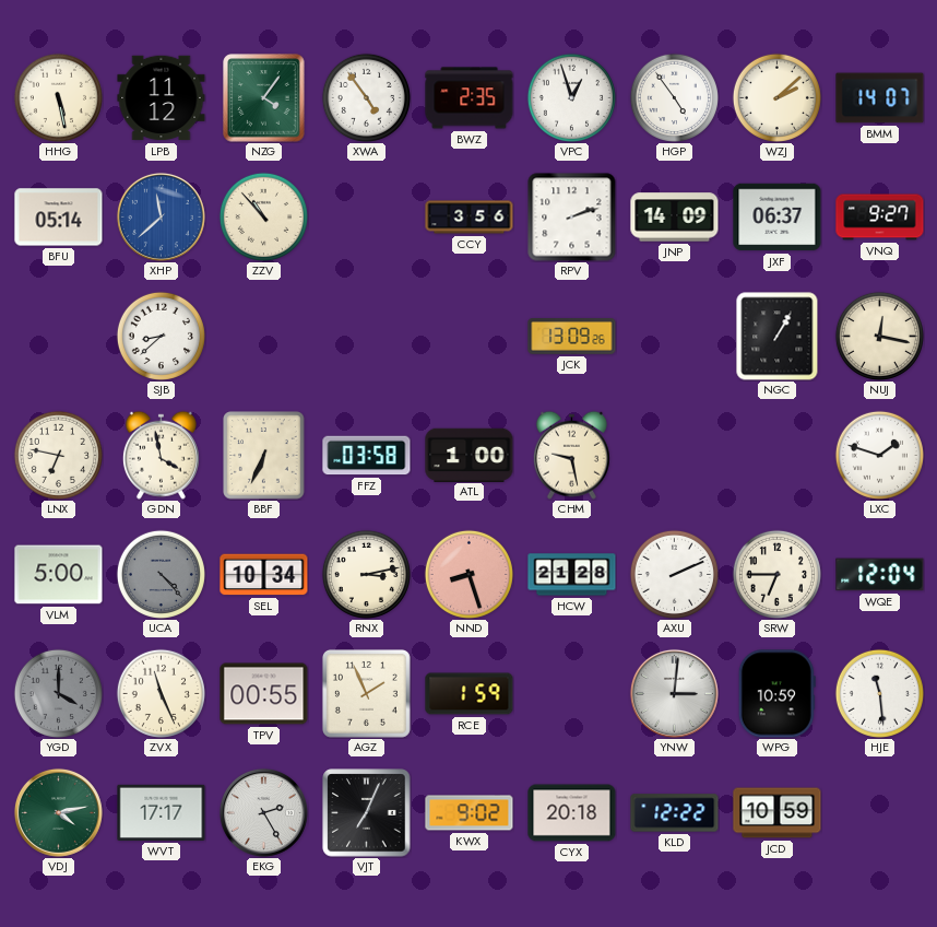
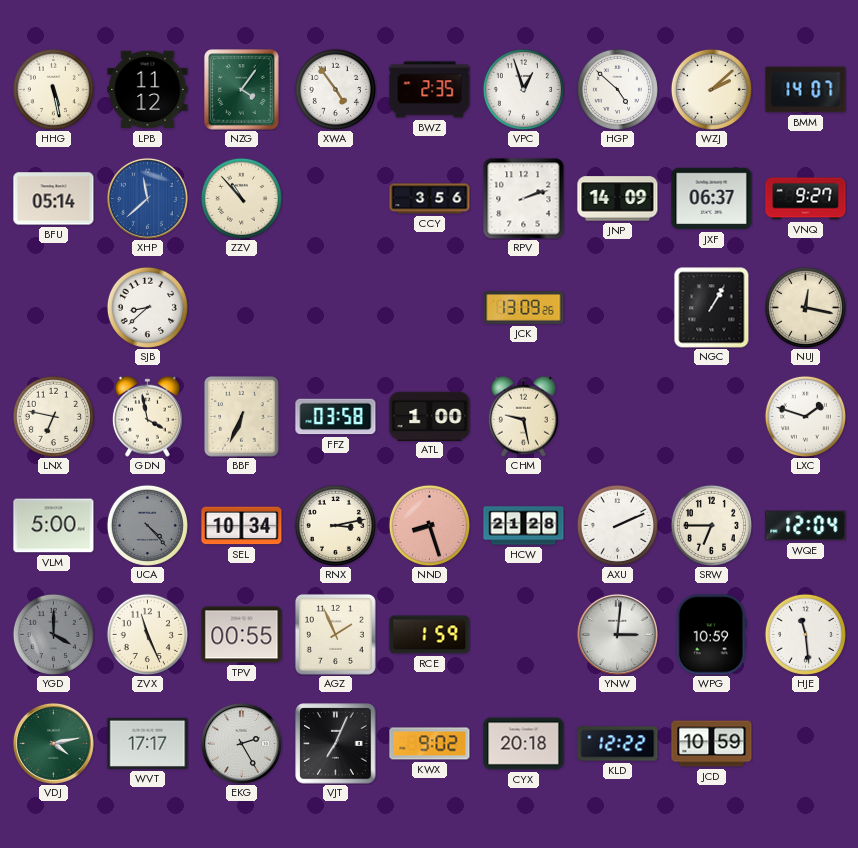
HGP: 4:54 -> 4:52
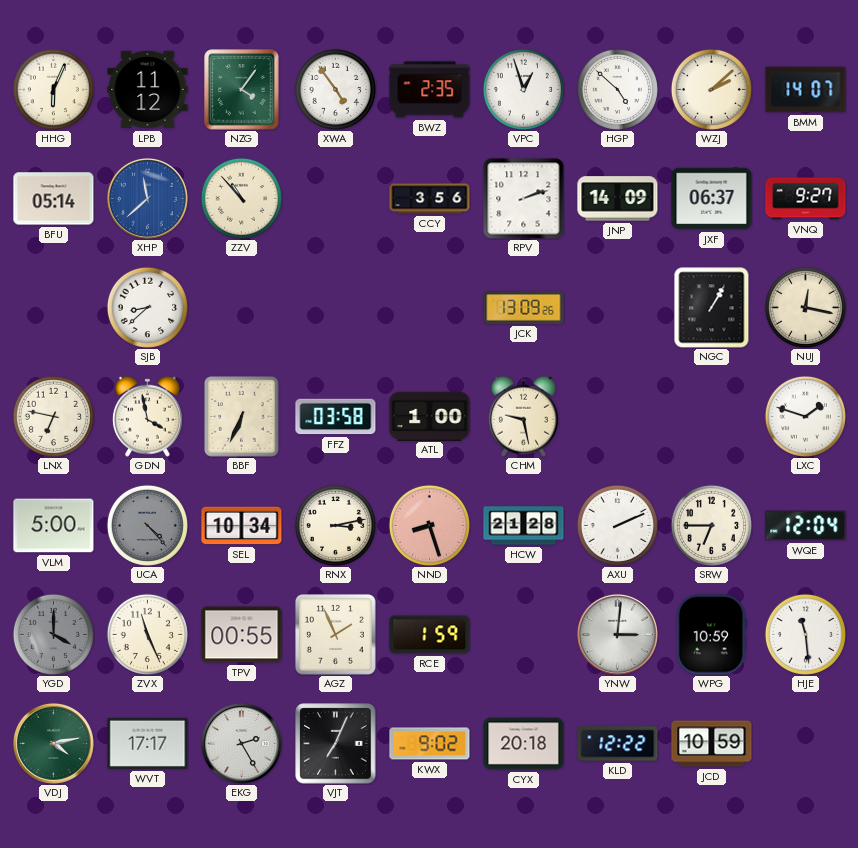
HHG: 5:28 -> 6:04
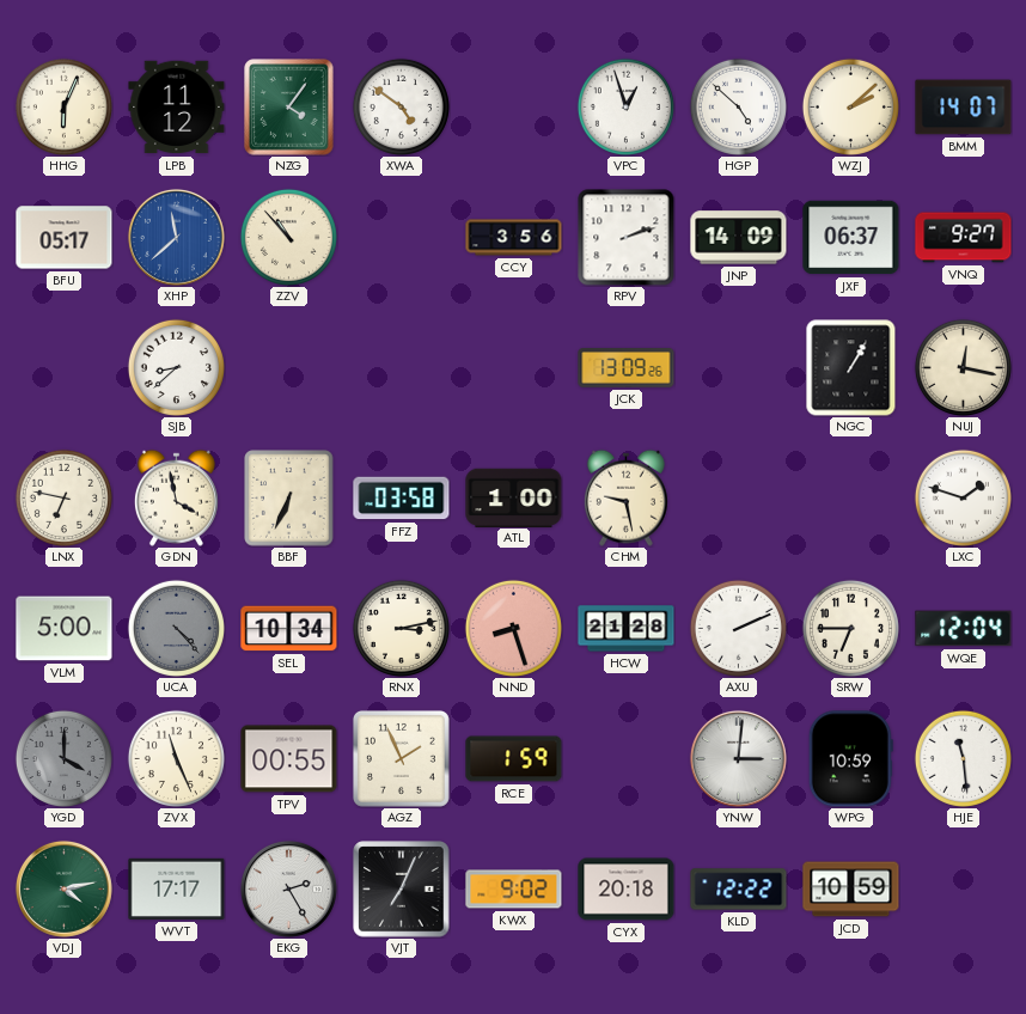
XWA: 4:54 -> 4:51
BWZ: 2:35 -> none
BFU: 05:14 -> 05:17
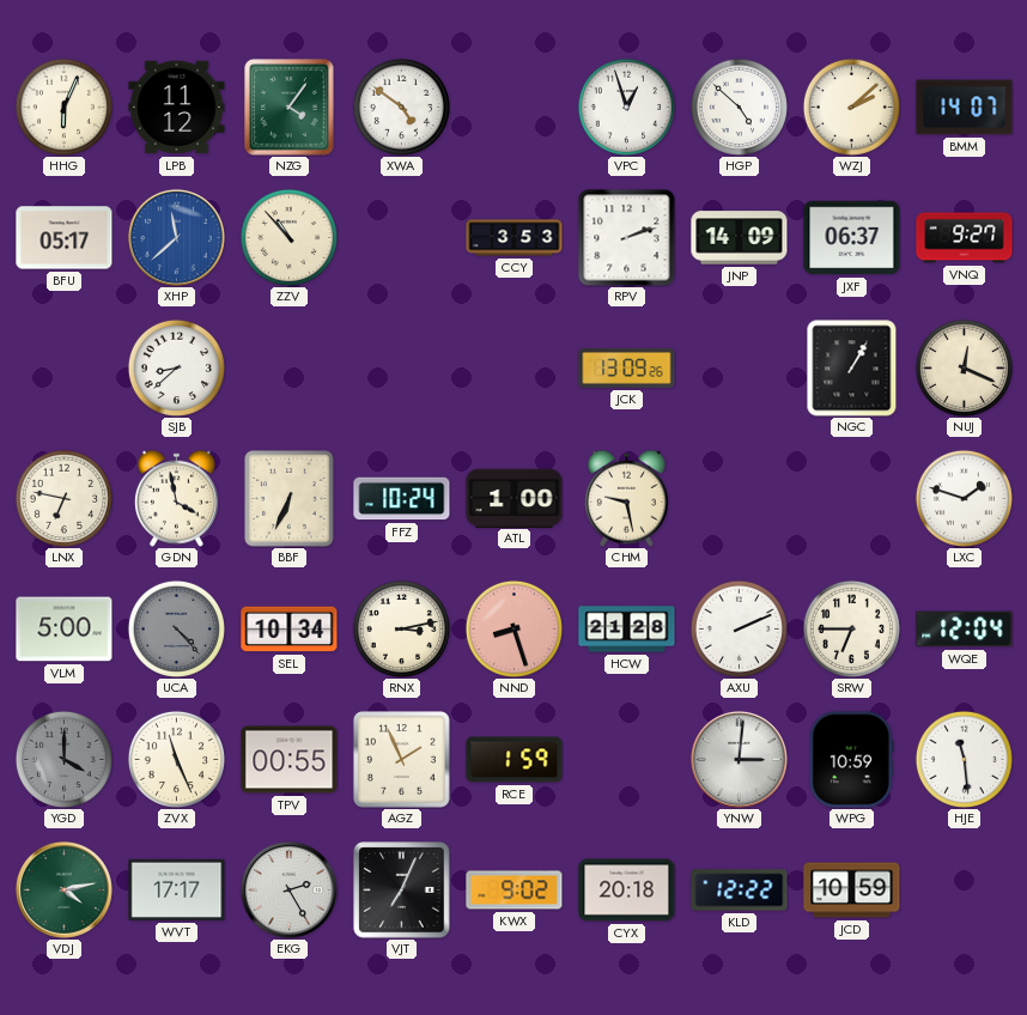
CCY: 3:56 -> 3:53
NUJ: 12:17 -> 12:19
FFZ: 03:58 -> 10:24
